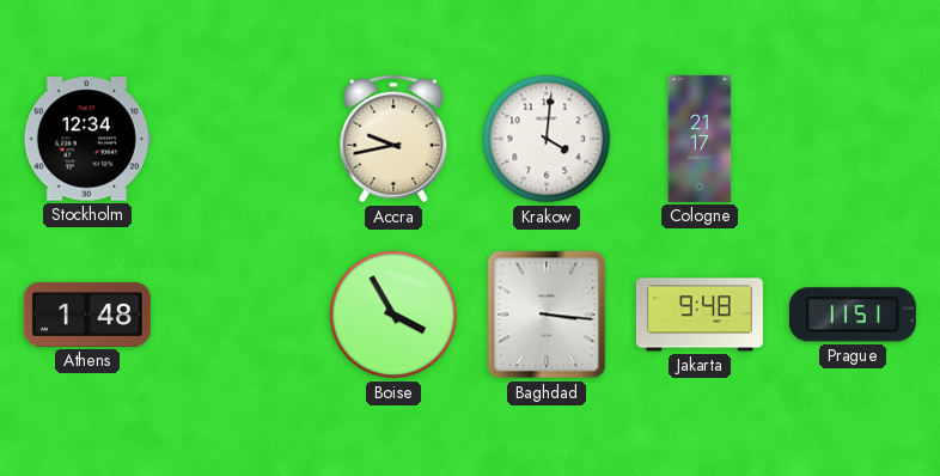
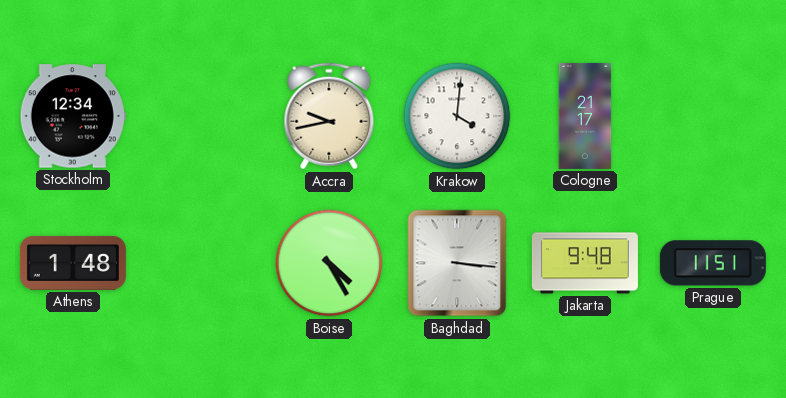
Boise: 3:55 -> 4:25
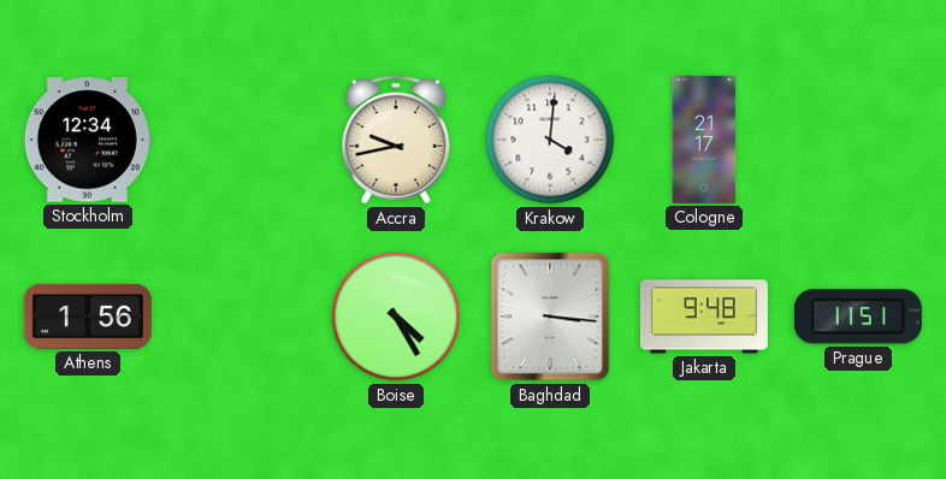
Athens: 1:48 -> 1:56
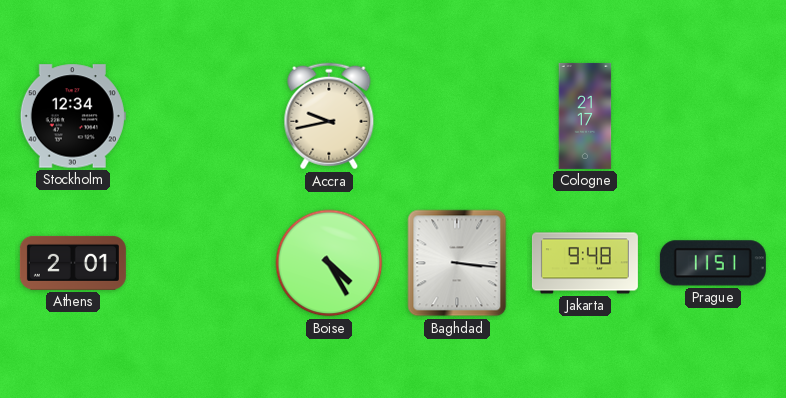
Krakow: 4:01 -> none
Athens: 1:56 -> 2:01
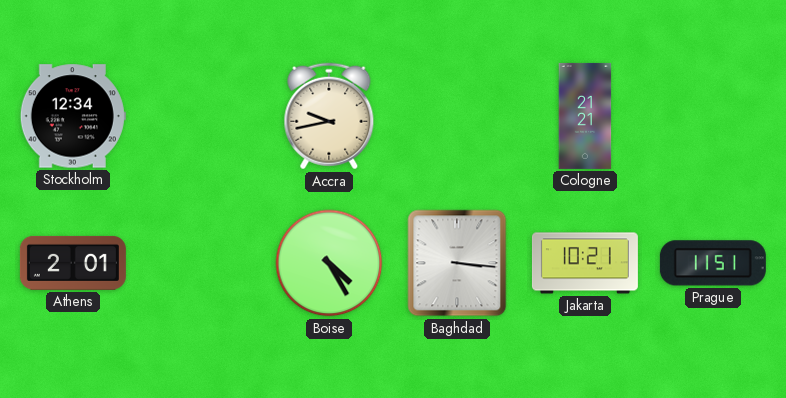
Cologne: 21:17 -> 21:21
Jakarta: 9:48 -> 10:21
